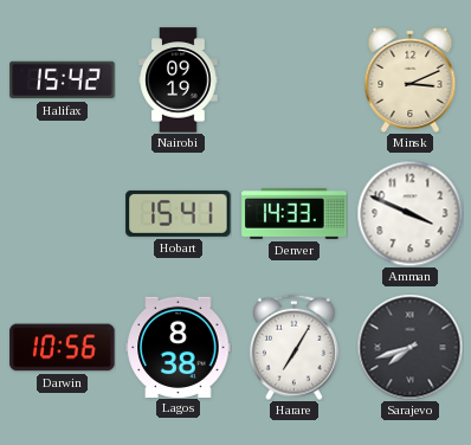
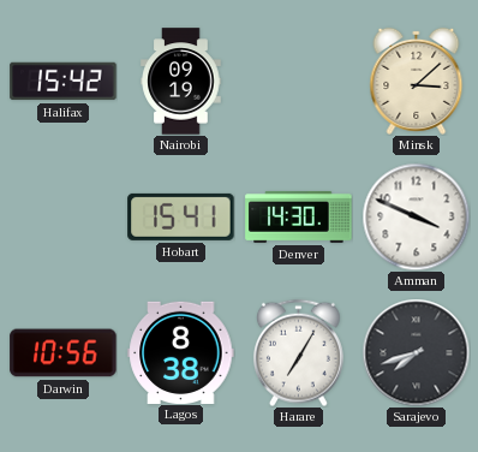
Minsk: 3:11 -> 3:08
Denver: 14:33 -> 14:30
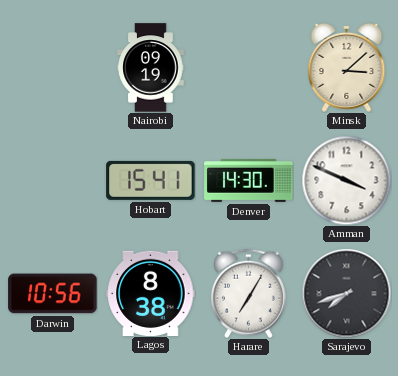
Halifax: 15:42 -> none
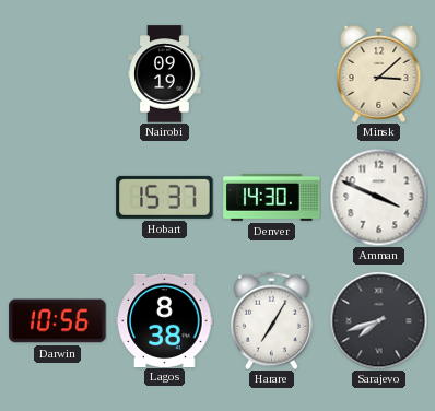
Hobart: 15:41 -> 15:37
